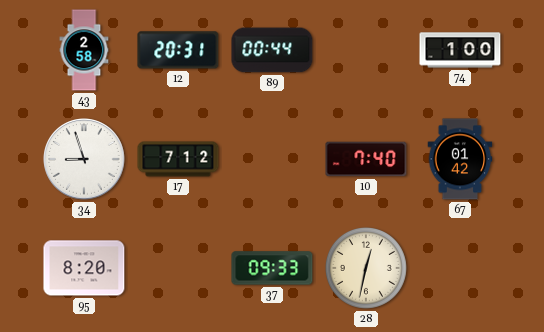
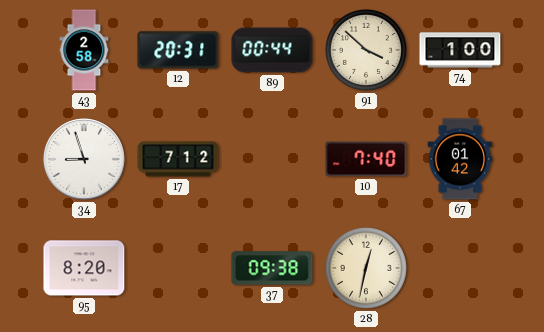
91: none -> 3:52
37: 09:33 -> 09:38
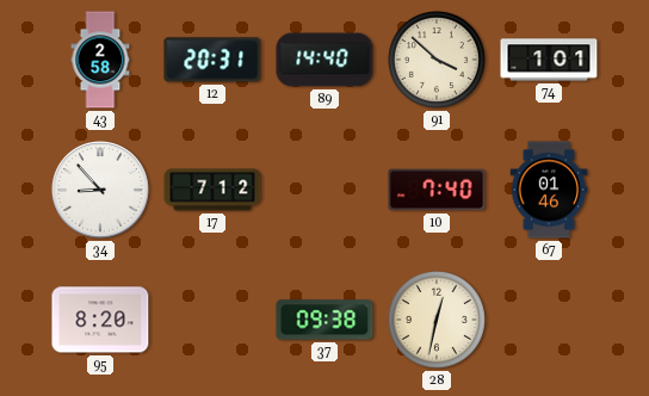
89: 00:44 -> 14:40
74: 1:00 -> 1:01
34: 8:57 -> 8:53
67: 01:42 -> 01:46
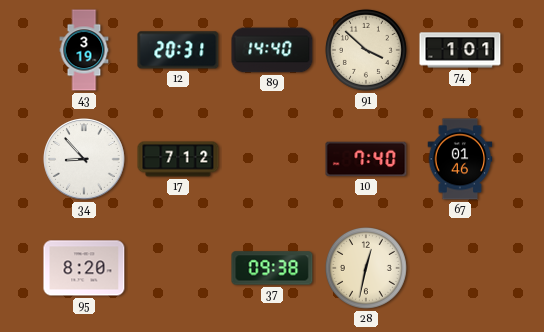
43: 2:58 -> 3:19
